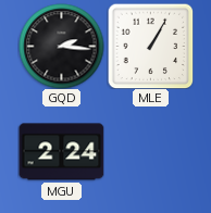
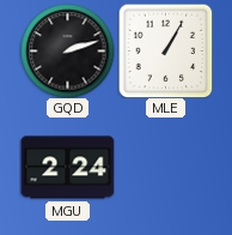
GQD: 2:16 -> 2:12
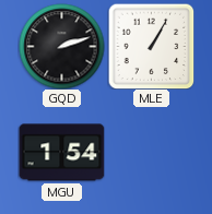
MGU: 2:24 -> 1:54
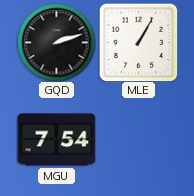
MGU: 1:54 -> 7:54
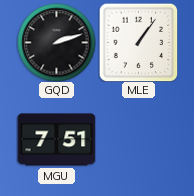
MLE: 1:05 -> 1:06
MGU: 7:54 -> 7:51
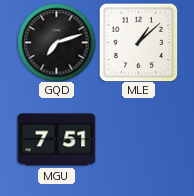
GQD: 2:12 -> 7:12
MLE: 1:06 -> 1:08
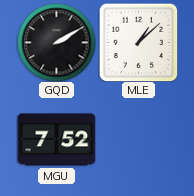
GQD: 7:12 -> 2:10
MGU: 7:51 -> 7:52
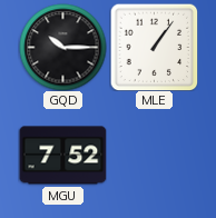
GQD: 2:10 -> 10:15
MLE: 1:08 -> 1:06
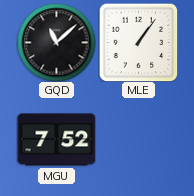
GQD: 10:15 -> 11:08
